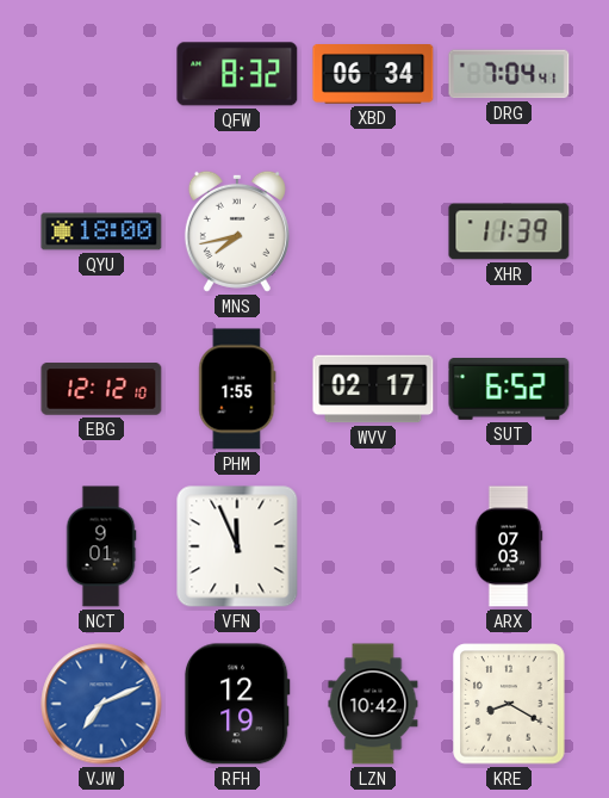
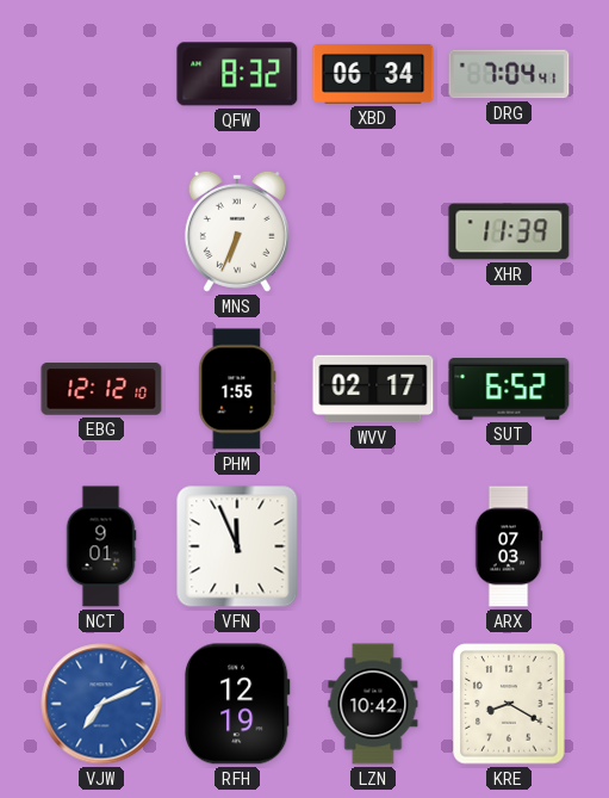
QYU: 18:00 -> none
MNS: 7:43 -> 6:34
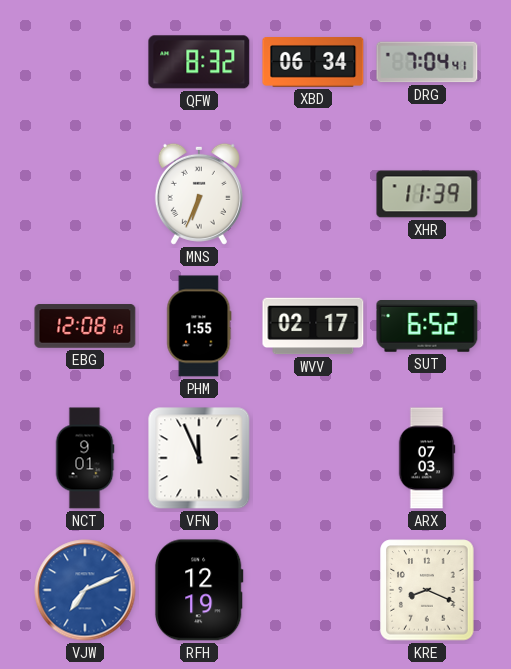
EBG: 12:12 -> 12:08
LZN: 10:42 -> none
KRE: 8:20 -> 8:19
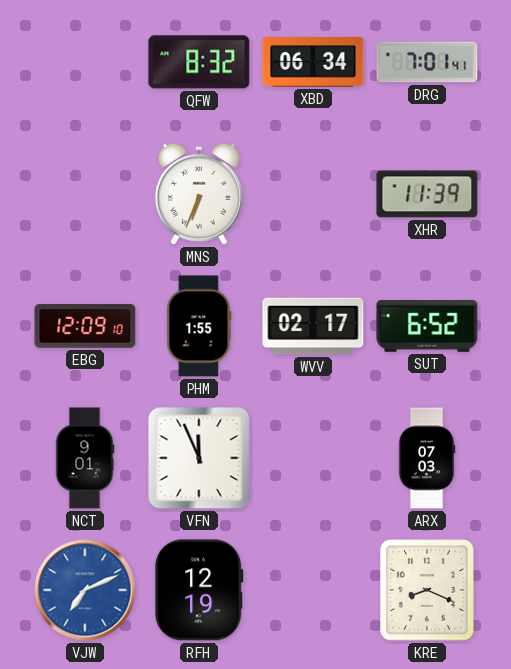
DRG: 7:04 -> 7:01
EBG: 12:08 -> 12:09
